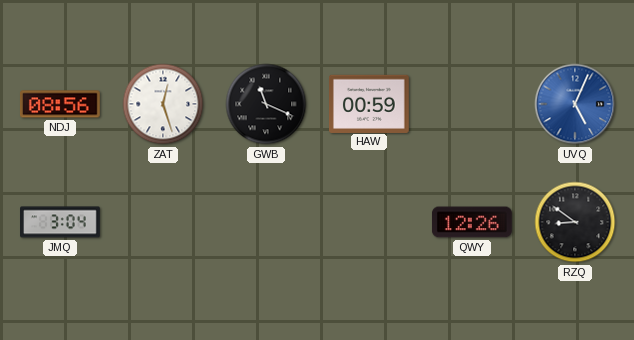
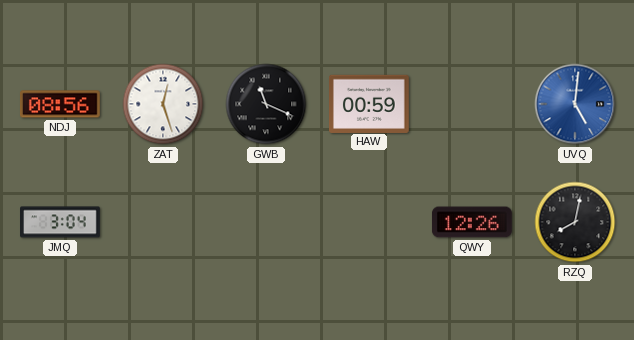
UVQ: 5:04 -> 5:01
RZQ: 8:51 -> 8:02
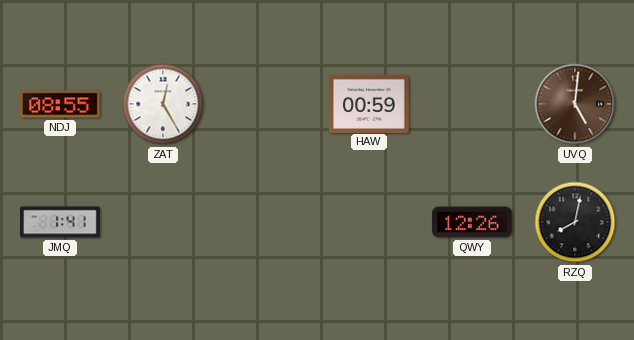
NDJ: 08:56 -> 08:55
ZAT: 12:27 -> 12:25
GWB: 11:19 -> none
UVQ dial: blue -> brown
JMQ: 3:04 -> 1:41
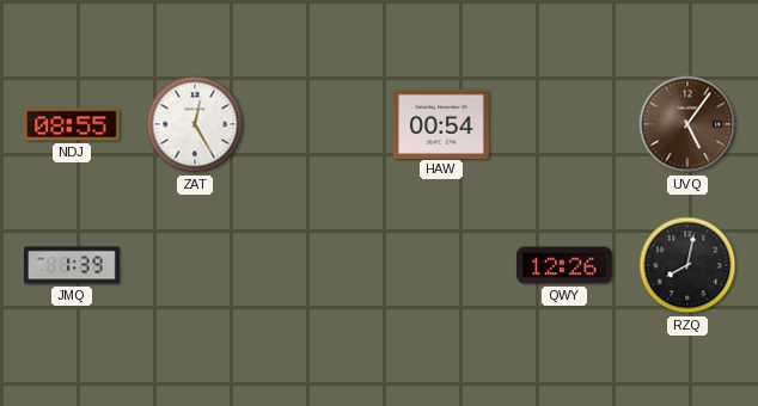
HAW: 00:59 -> 00:54
UVQ: 5:01 -> 5:06
JMQ: 1:41 -> 1:39
